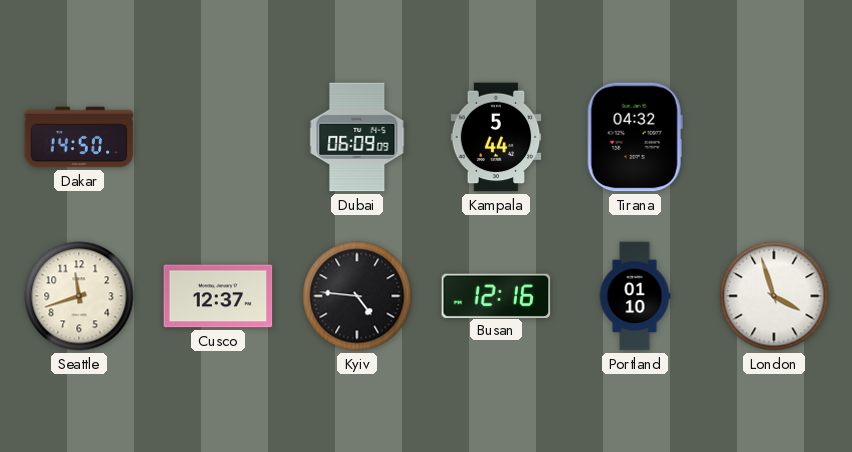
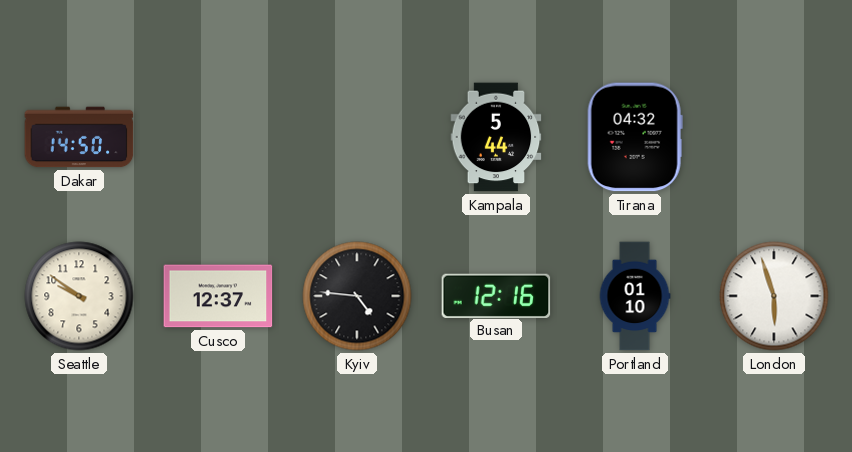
Dubai: 06:09 -> none
Seattle: 11:42 -> 9:51
London: 3:57 -> 5:57
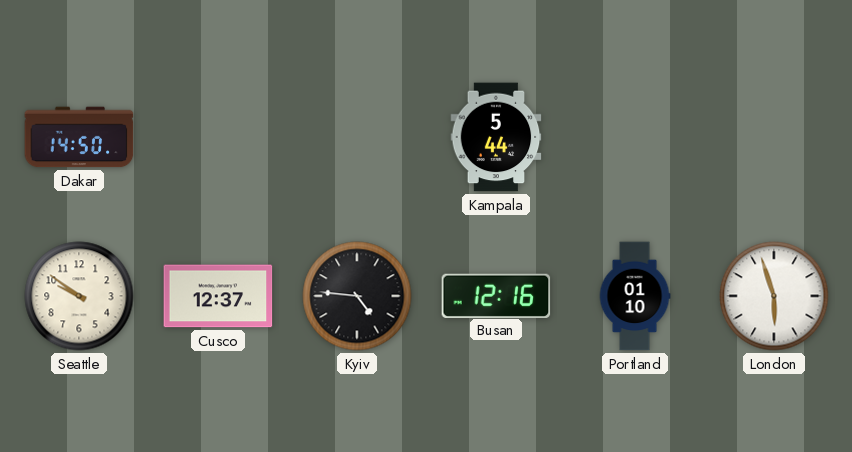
Tirana: 04:32 -> none
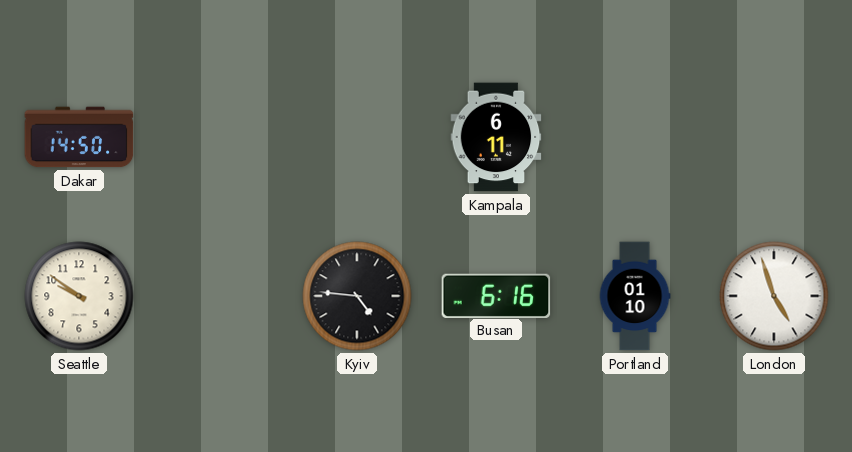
Kampala: 5:44 -> 6:11
Cusco: 12:37 -> none
Busan: 12:16 -> 6:16
London: 5:57 -> 4:57
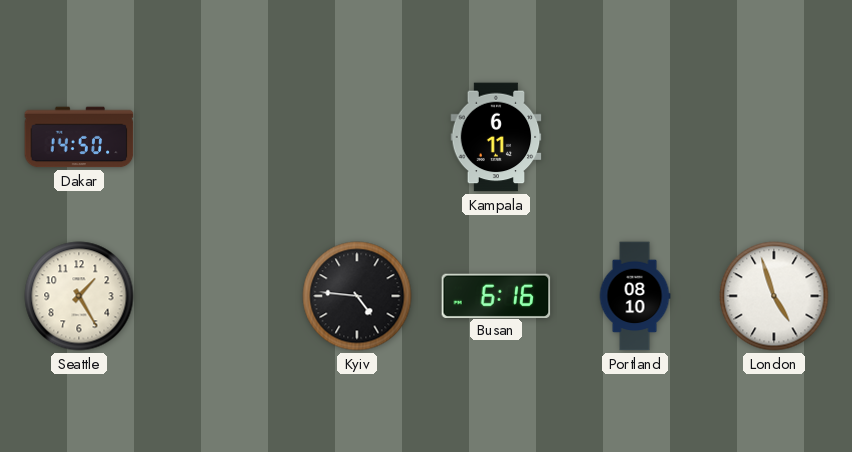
Seattle: 9:51 -> 1:25
Portland: 01:10 -> 08:10
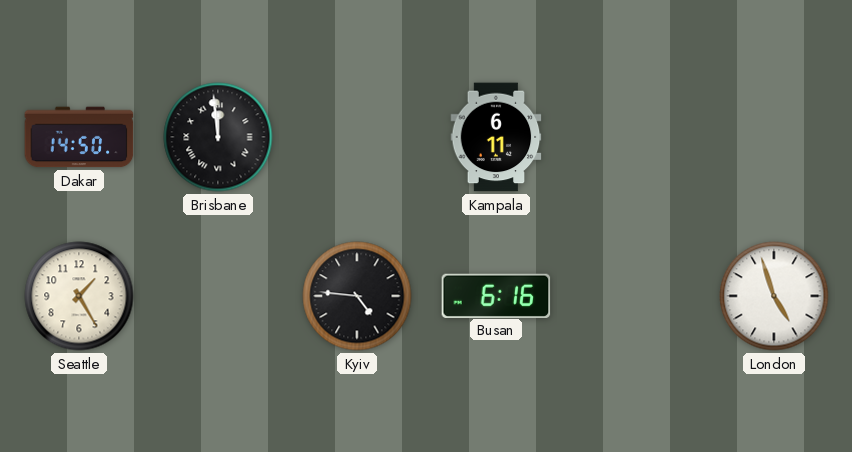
Brisbane: none -> 11:59
Portland: 08:10 -> none
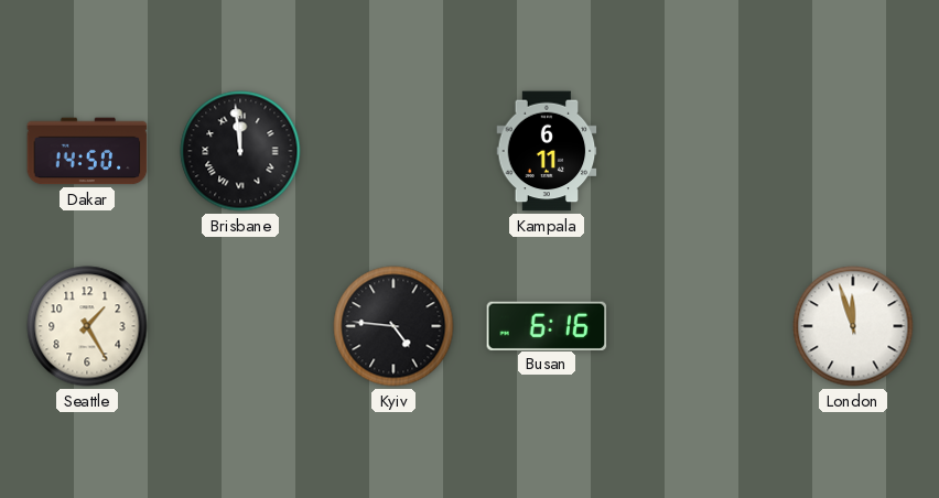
London: 4:57 -> 11:57
